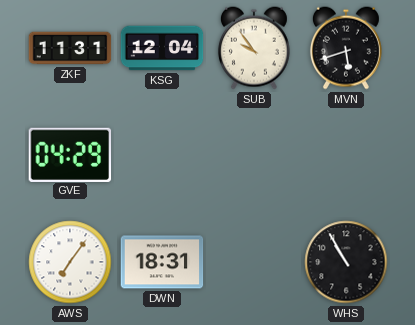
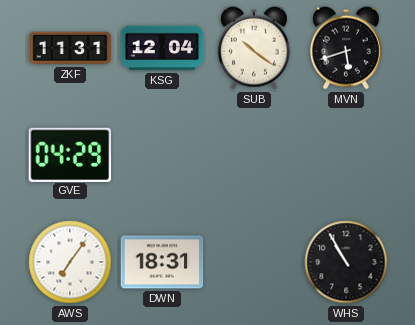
SUB: 9:54 -> 10:21
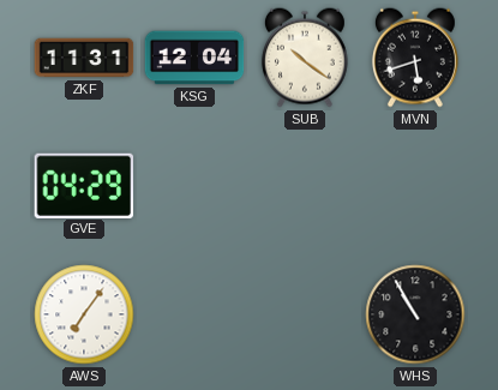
DWN: 18:31 -> none
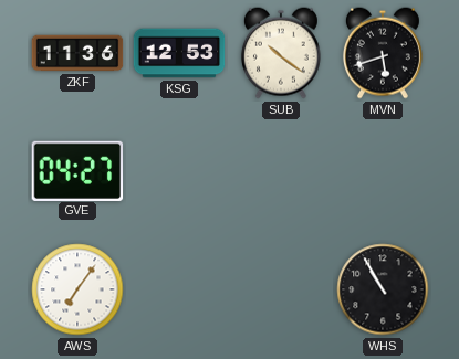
ZKF: 11:31 -> 11:36
KSG: 12:04 -> 12:53
GVE: 04:29 -> 04:27
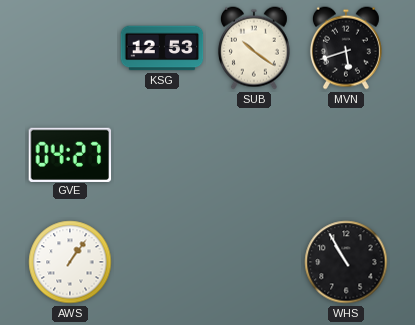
ZKF: 11:36 -> none
AWS: 7:06 -> 1:06
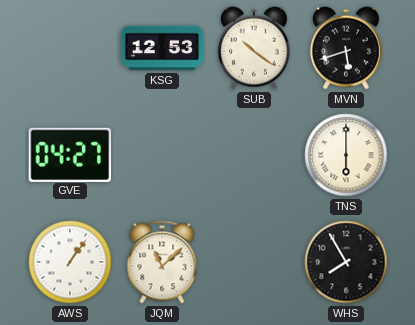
TNS: none -> 6:00
JQM: none -> 11:08
WHS: 10:55 -> 7:55
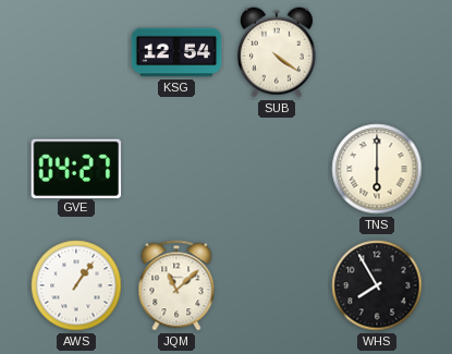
KSG: 12:53 -> 12:54
SUB: 10:21 -> 4:21
MVN: 5:42 -> none
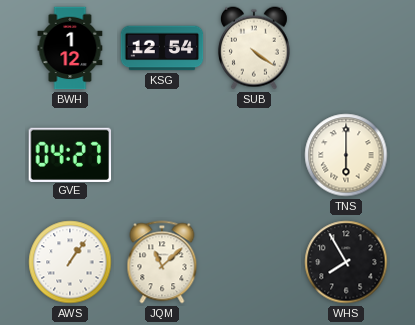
BWH: none -> 1:12
